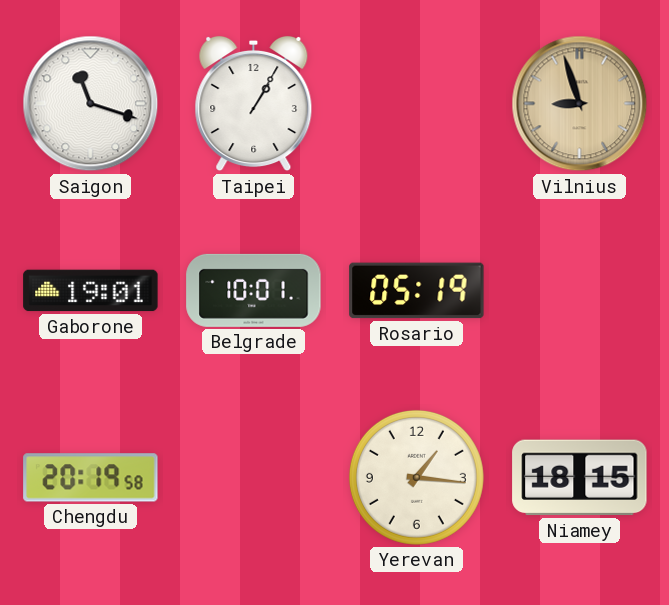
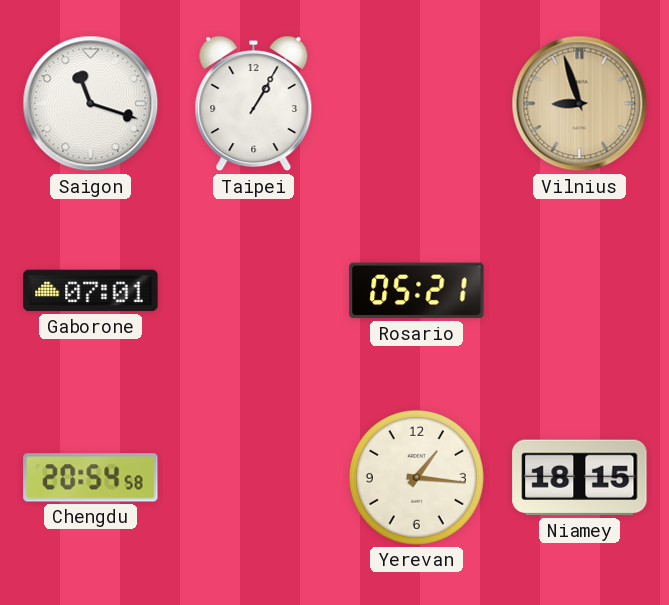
Gaborone: 19:01 -> 07:01
Belgrade: 10:01 -> none
Rosario: 05:19 -> 05:21
Chengdu: 20:19 -> 20:54
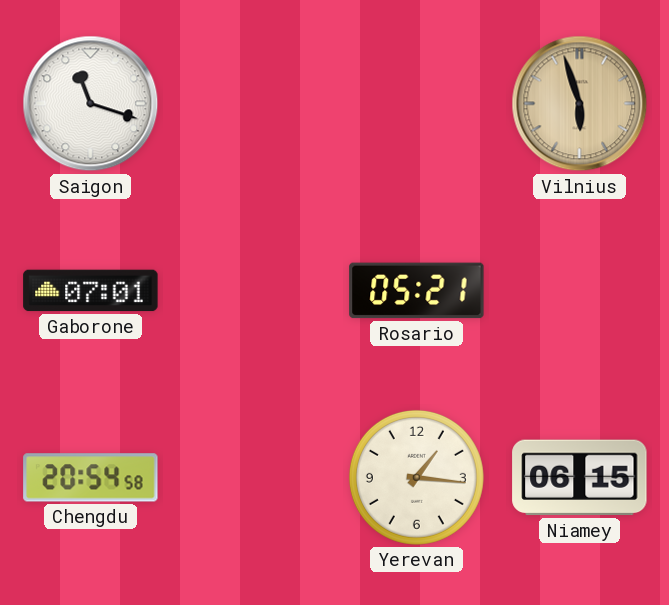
Taipei: 1:05 -> none
Vilnius: 8:57 -> 5:57
Niamey: 18:15 -> 06:15
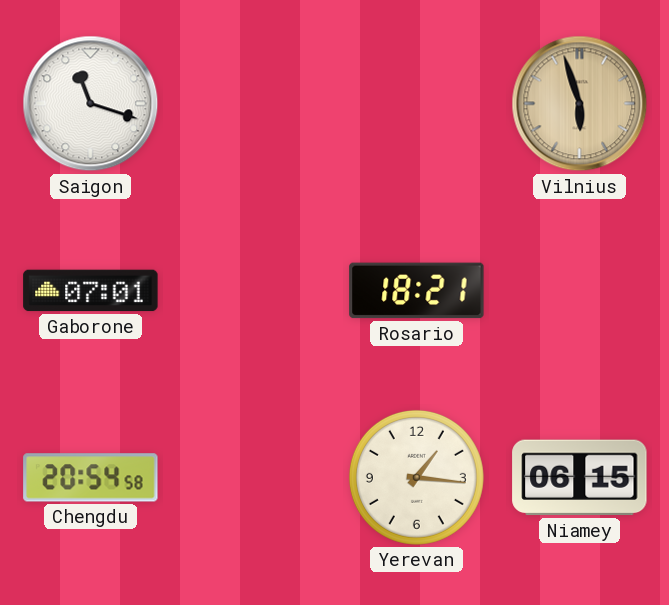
Rosario: 05:21 -> 18:21
